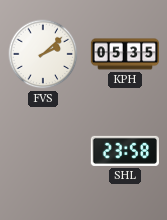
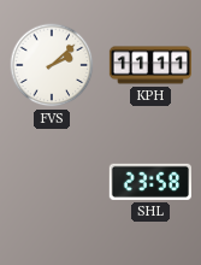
KPH: 05:35 -> 11:11
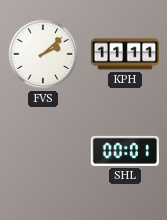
SHL: 23:58 -> 00:01
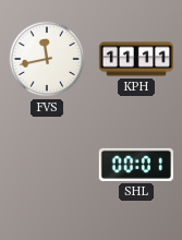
FVS: 2:08 -> 11:43
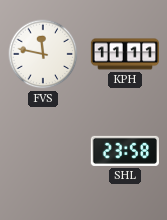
FVS: 11:43 -> 11:47
SHL: 00:01 -> 23:58
